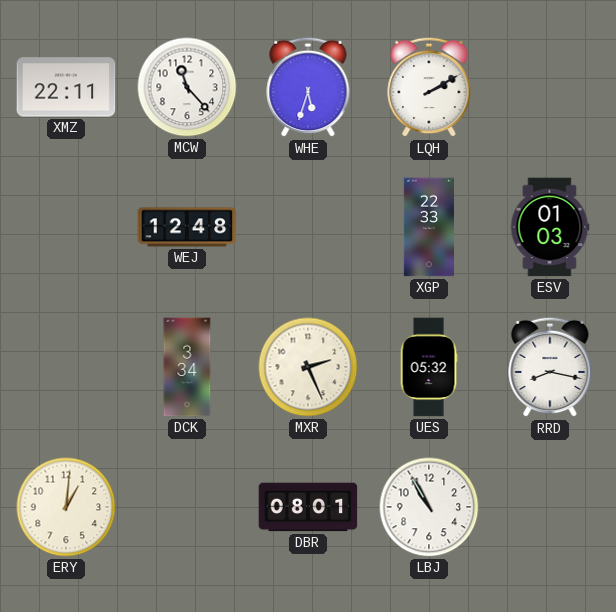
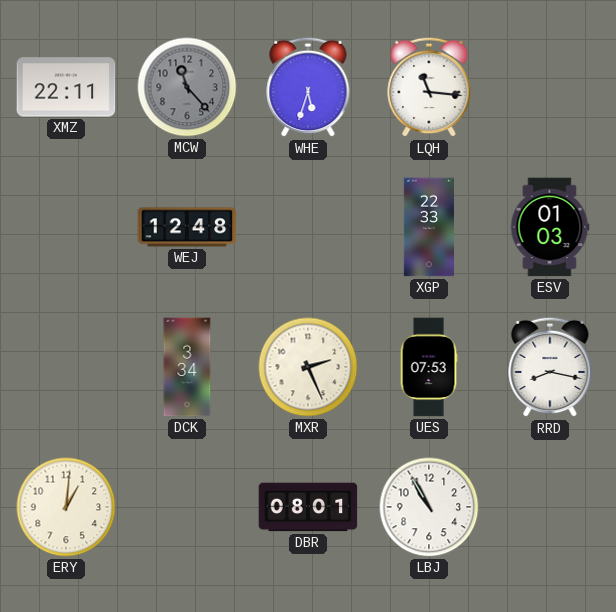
MCW dial: white -> grey
LQH: 2:10 -> 11:16
UES: 05:32 -> 07:53
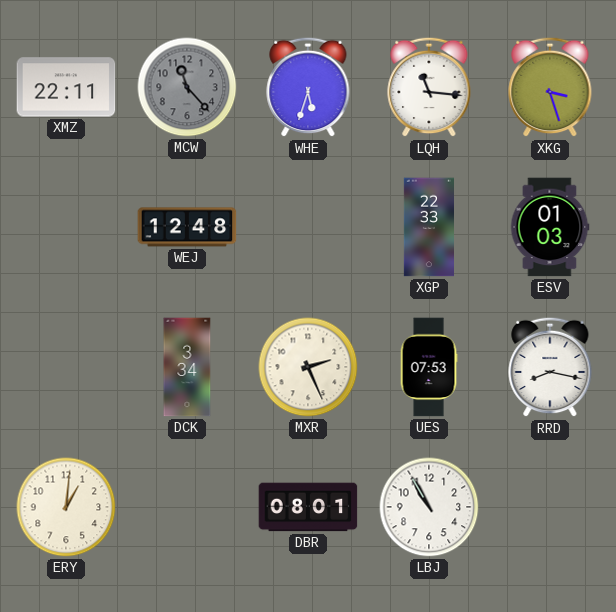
XKG: none -> 3:27
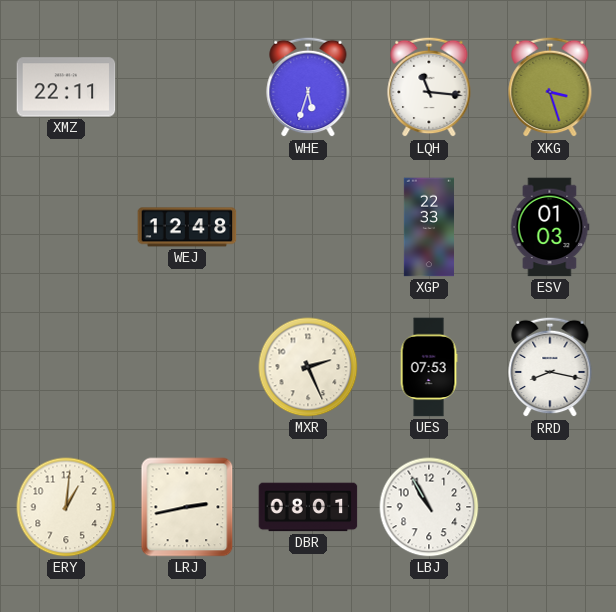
MCW: 11:23 -> none
DCK: 3:34 -> none
LRJ: none -> 2:43
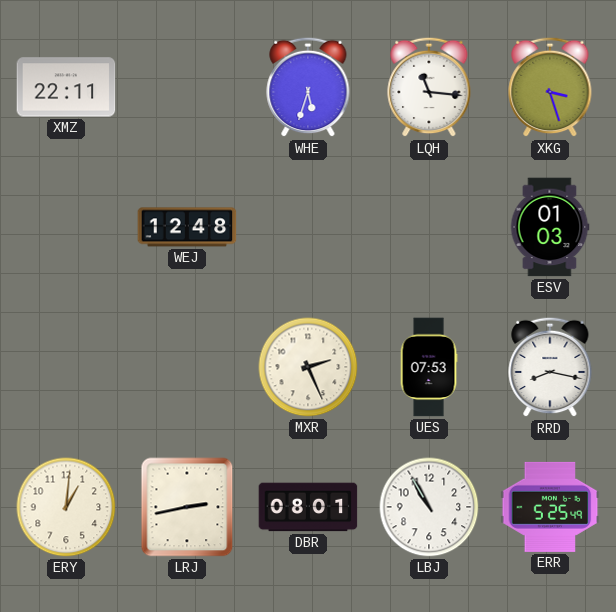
XGP: 22:33 -> none
ERR: none -> 5:25
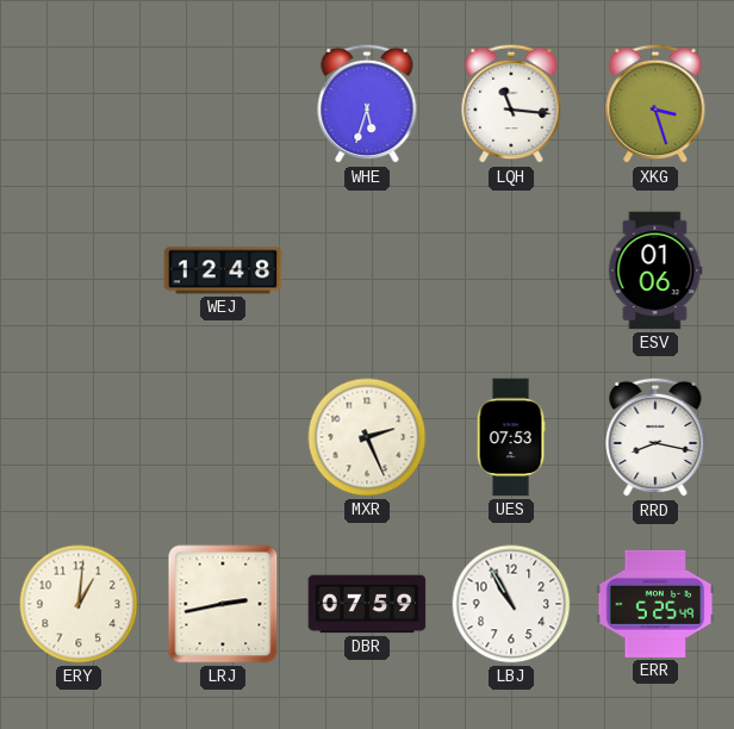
XMZ: 22:11 -> none
ESV: 01:03 -> 01:06
DBR: 08:01 -> 07:59
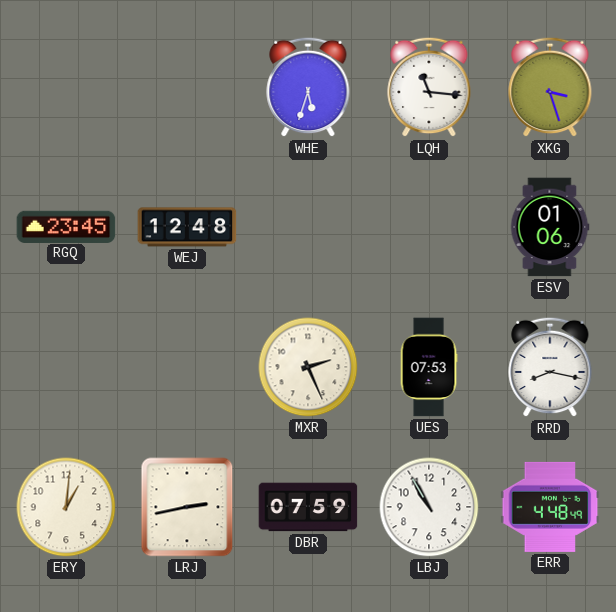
RGQ: none -> 23:45
ERR: 5:25 -> 4:48
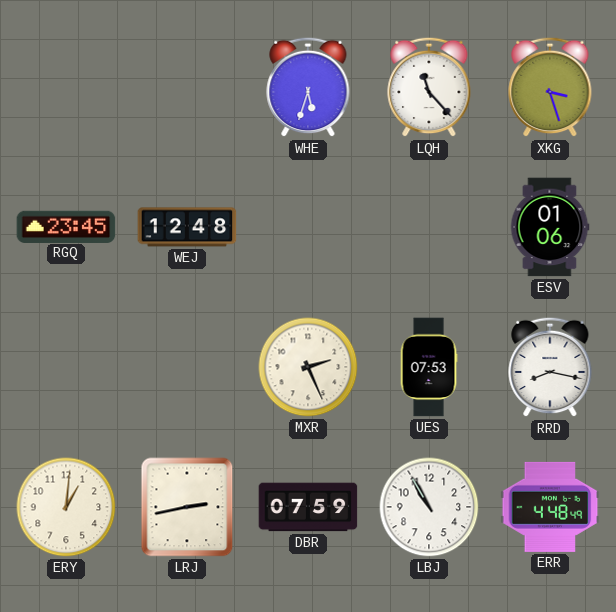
LQH: 11:16 -> 11:23
